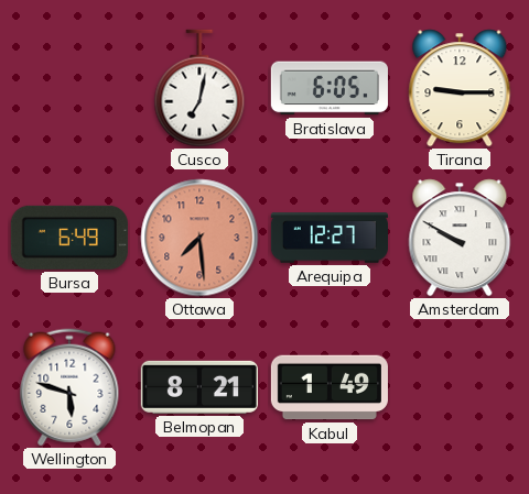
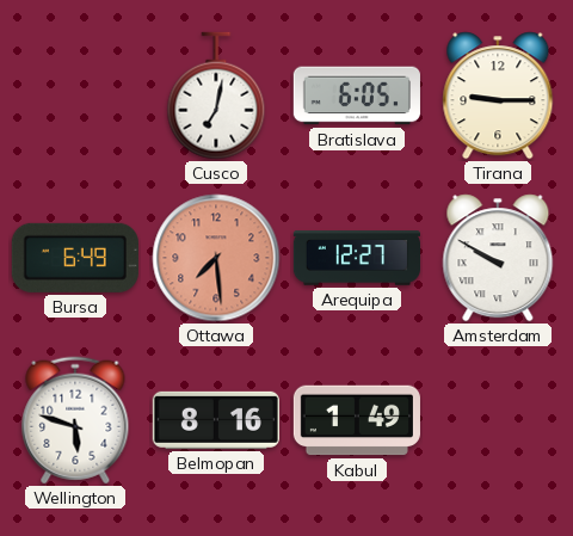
Belmopan: 8:21 -> 8:16
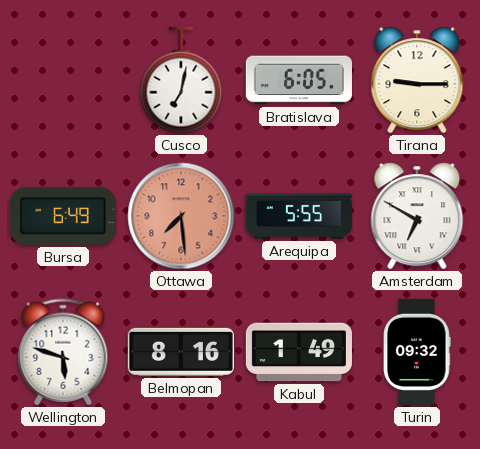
Arequipa: 12:27 -> 5:55
Amsterdam: 9:50 -> 6:50
Turin: none -> 09:32
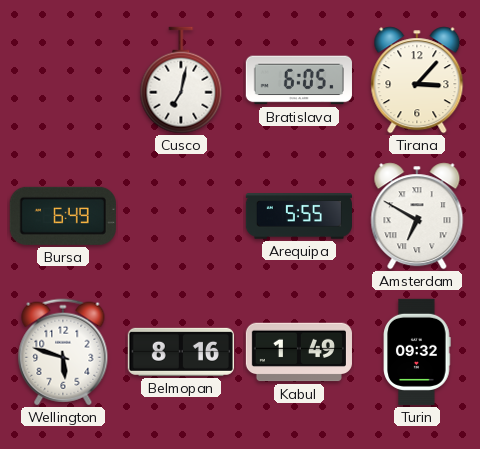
Tirana: 9:15 -> 3:07
Ottawa: 7:29 -> none
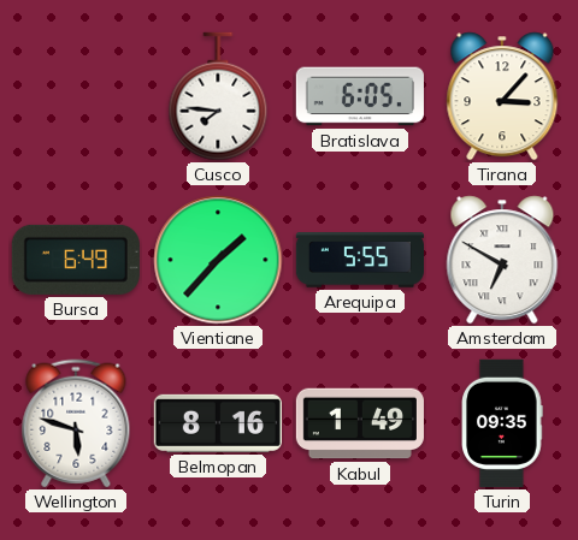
Cusco: 7:02 -> 7:46
Vientiane: none -> 1:37
Turin: 09:32 -> 09:35
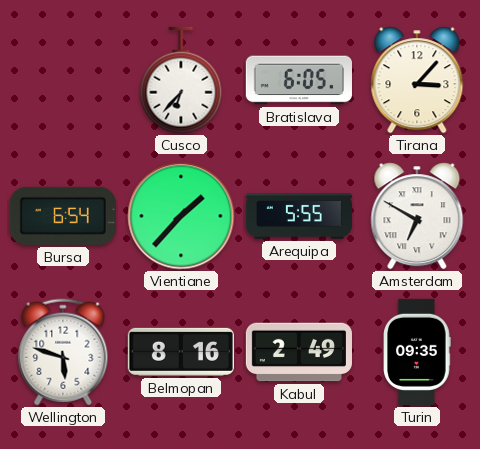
Cusco: 7:46 -> 6:37
Bursa: 6:49 -> 6:54
Kabul: 1:49 -> 2:49
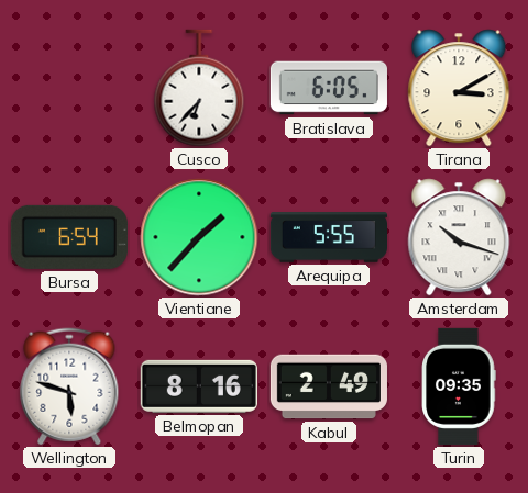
Tirana: 3:07 -> 3:10
Amsterdam: 6:50 -> 10:18
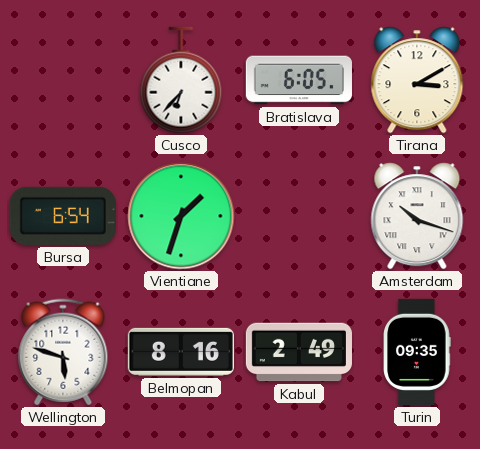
Vientiane: 1:37 -> 1:33
Arequipa: 5:55 -> none
